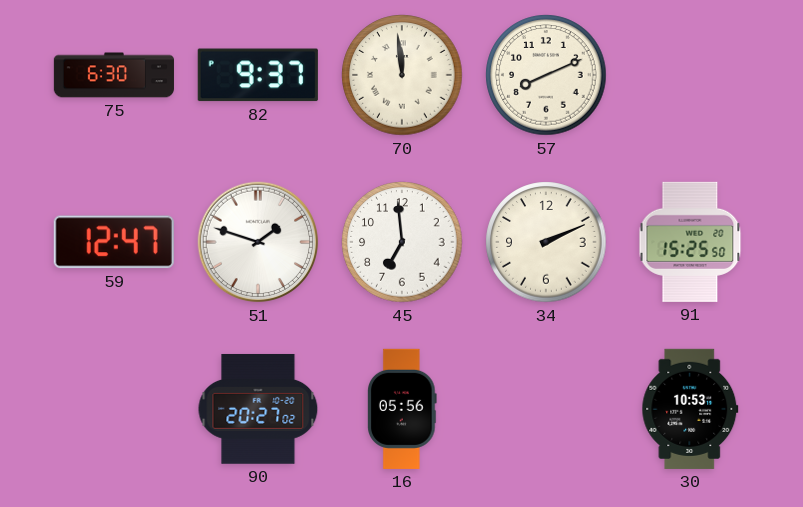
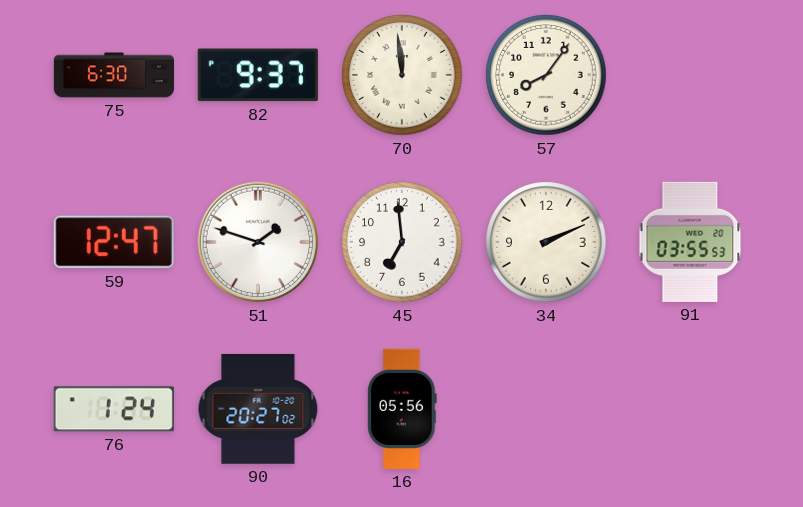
57: 8:11 -> 8:06
91: 15:25 -> 03:55
76: none -> 1:24
30: 10:53 -> none
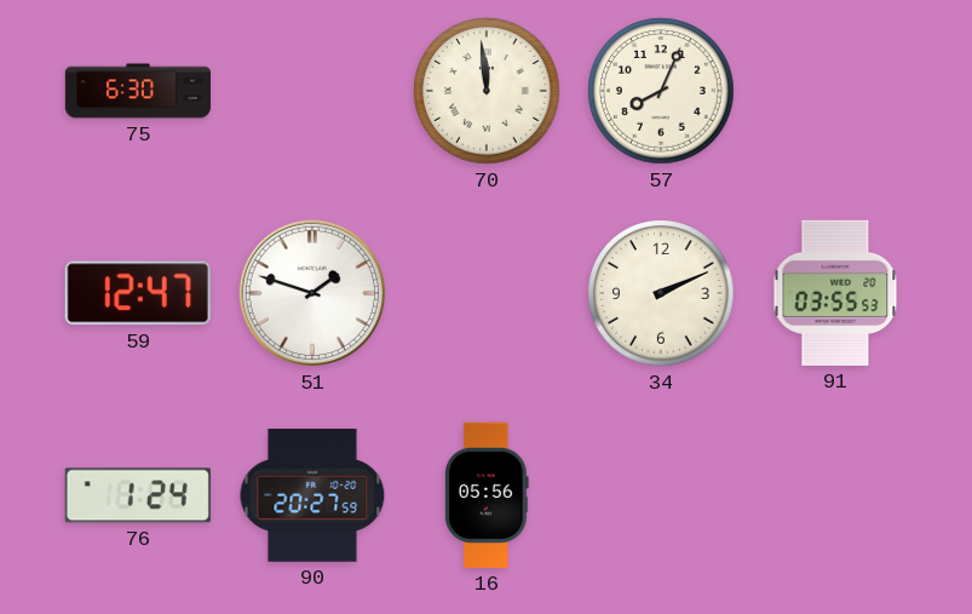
82: 9:37 -> none
57: 8:06 -> 8:04
45: 6:59 -> none
90: 20:27:02 -> 20:27:59
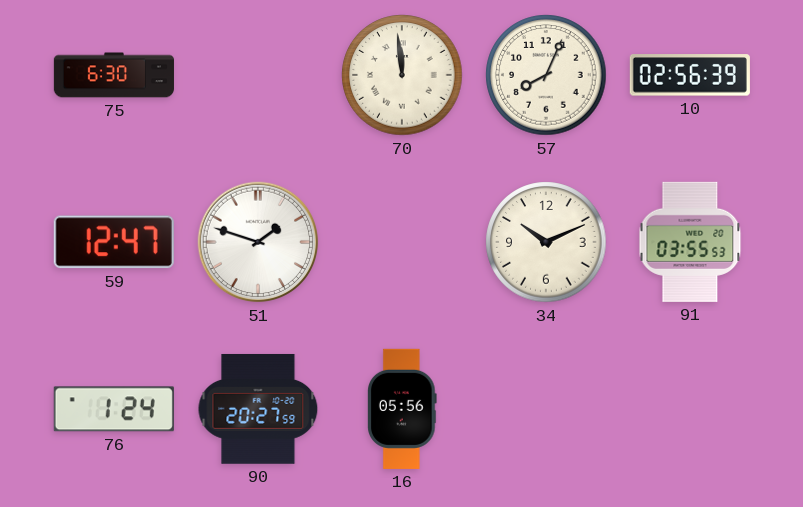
10: none -> 02:56
34: 2:11 -> 10:11
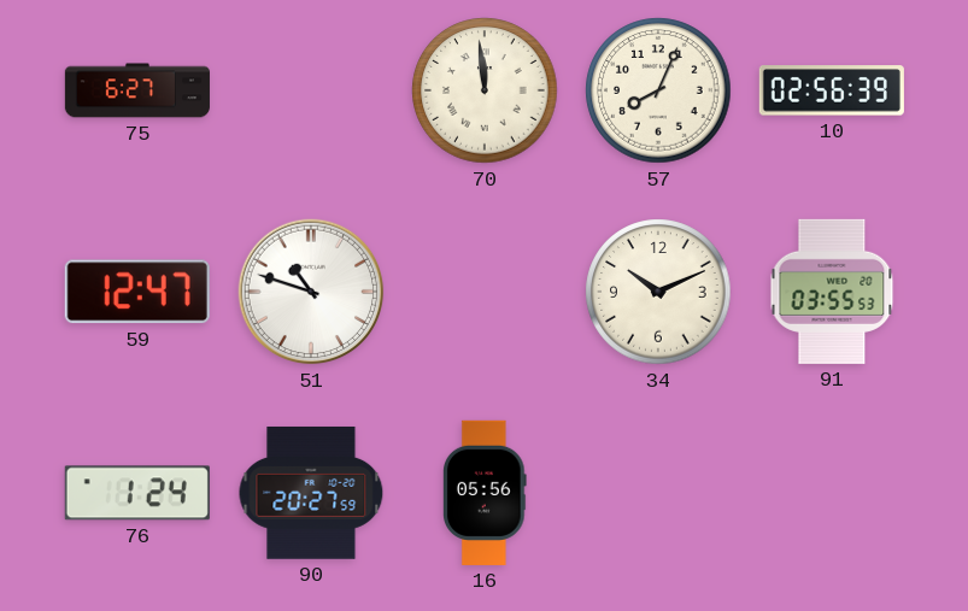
75: 6:30 -> 6:27
51: 1:48 -> 10:48
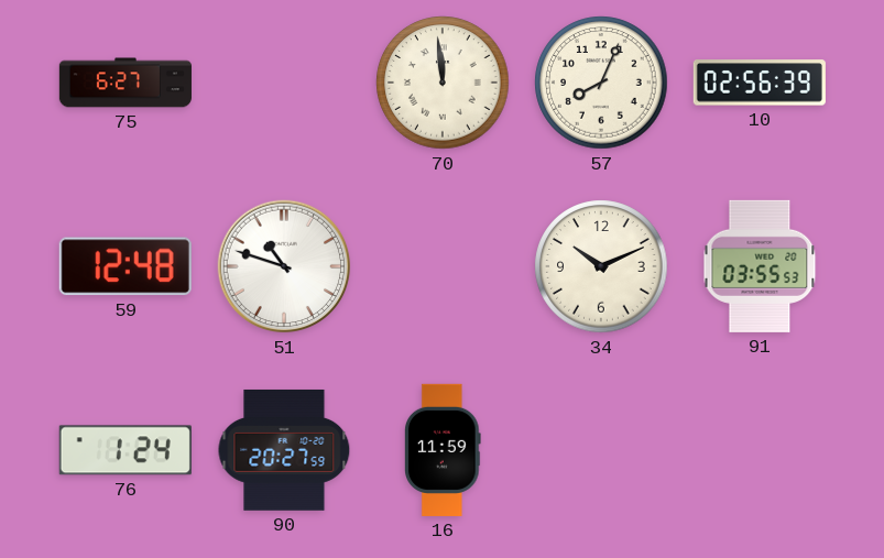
59: 12:47 -> 12:48
16: 05:56 -> 11:59
